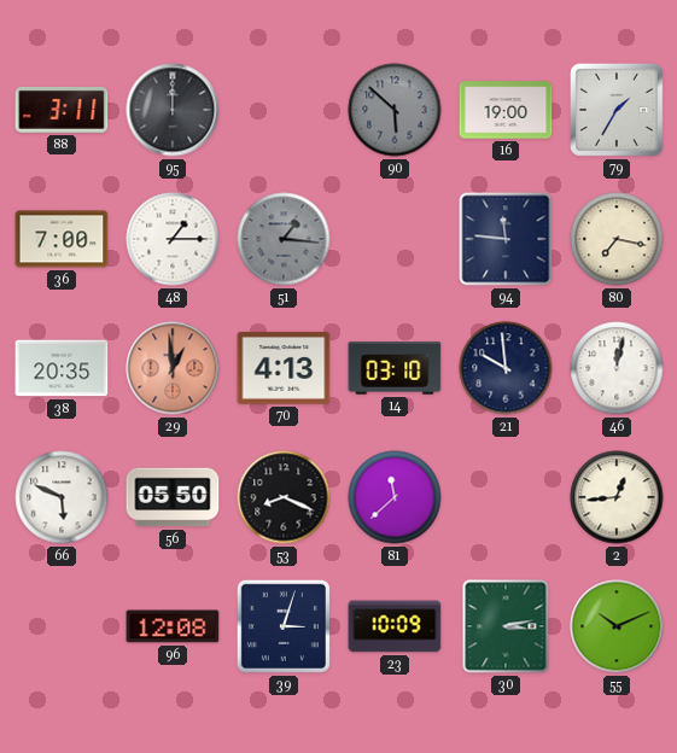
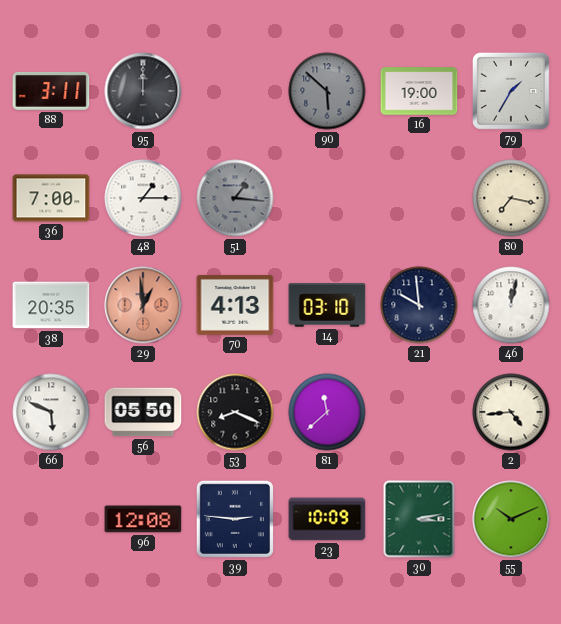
94: 11:46 -> none
2: 12:44 -> 4:44
39: 3:03 -> 2:46
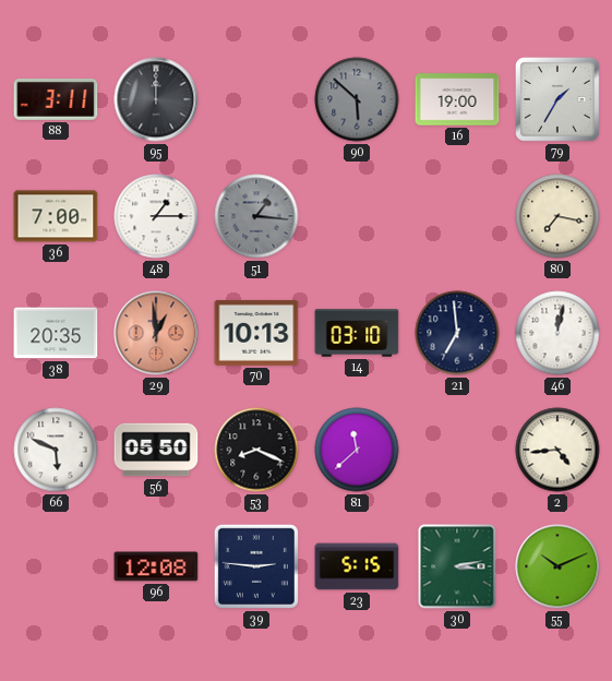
70: 4:13 -> 10:13
21: 9:59 -> 6:59
23: 10:09 -> 5:15
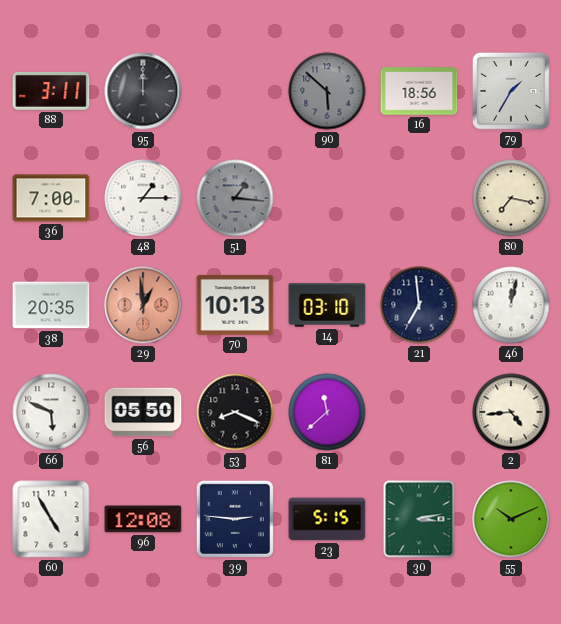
16: 19:00 -> 18:56
60: none -> 4:55
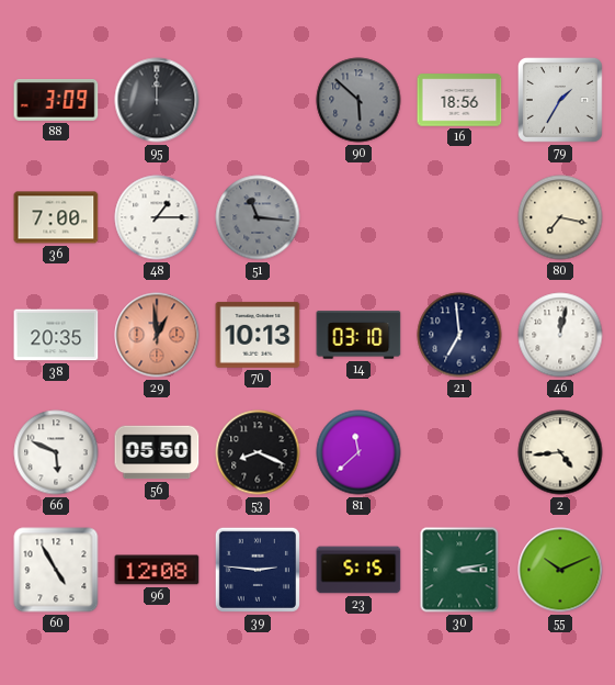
88: 3:11 -> 3:09
51: 1:16 -> 11:16
